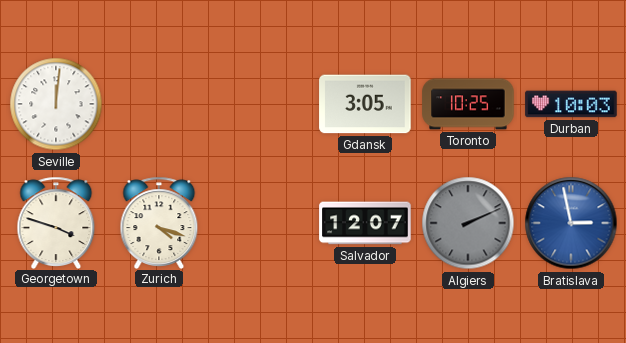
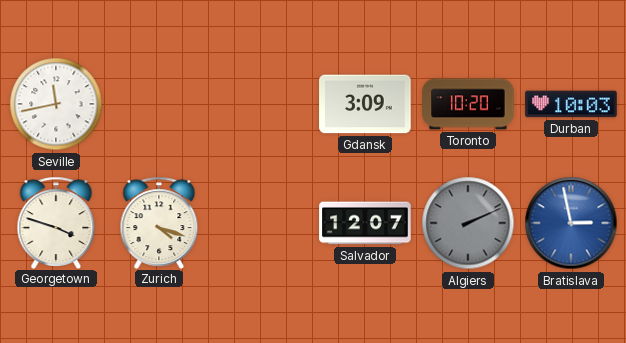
Seville: 12:01 -> 11:43
Gdansk: 3:05 -> 3:09
Toronto: 10:25 -> 10:20
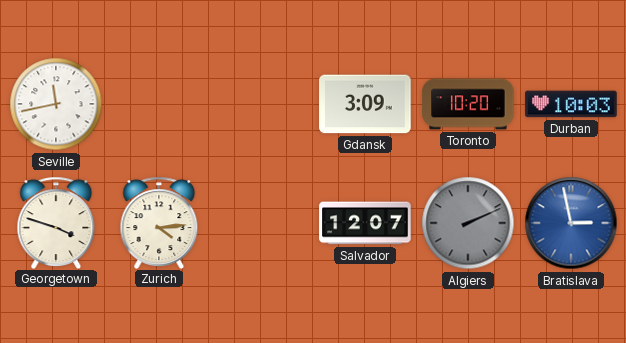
Zurich: 4:18 -> 4:14
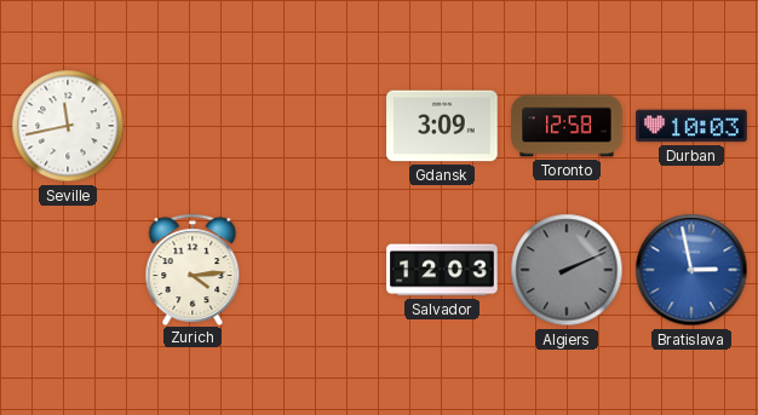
Toronto: 10:20 -> 12:58
Georgetown: 3:48 -> none
Salvador: 12:07 -> 12:03
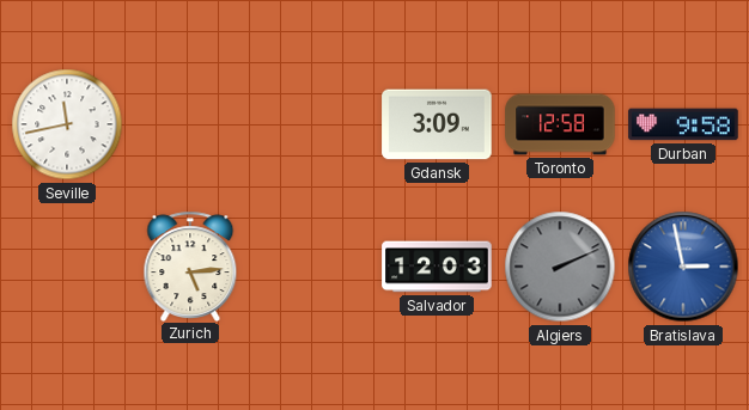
Durban: 10:03 -> 9:58
Zurich: 4:14 -> 5:14
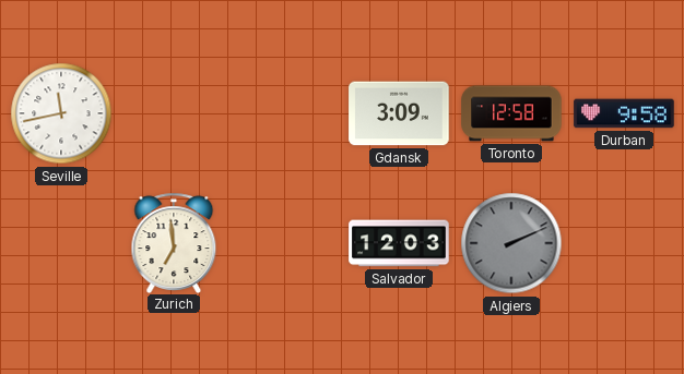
Zurich: 5:14 -> 6:59
Bratislava: 2:58 -> none
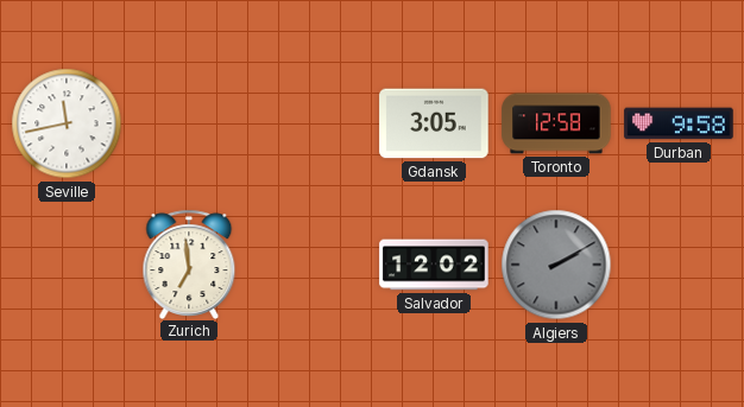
Gdansk: 3:09 -> 3:05
Salvador: 12:03 -> 12:02
Algiers: 2:11 -> 2:10
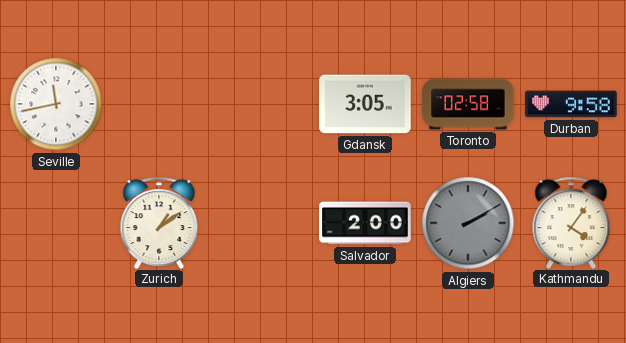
Toronto: 12:58 -> 02:58
Zurich: 6:59 -> 1:09
Salvador: 12:02 -> 2:00
Kathmandu: none -> 4:06
